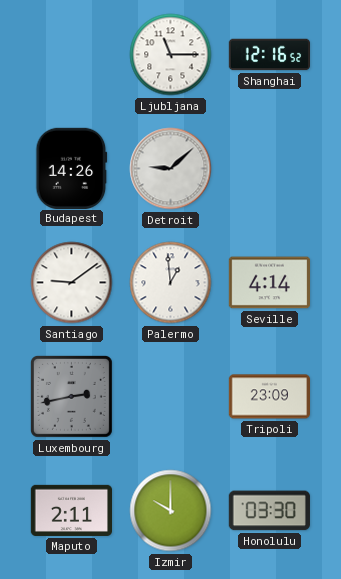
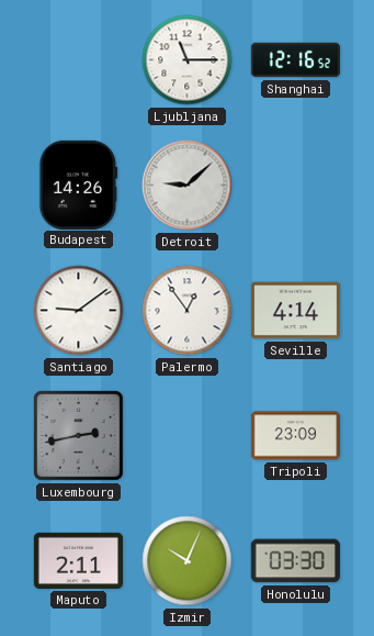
Palermo: 12:59 -> 12:54
Izmir: 10:00 -> 10:04
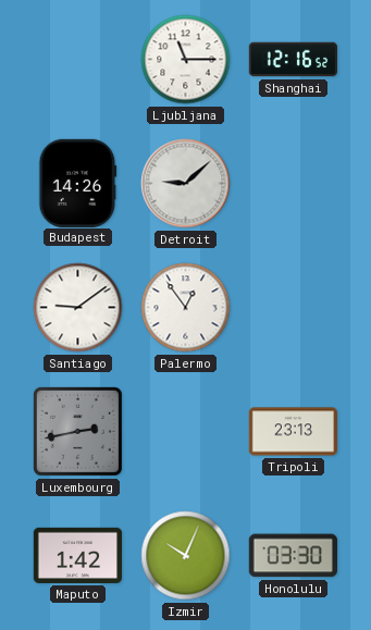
Seville: 4:14 -> none
Tripoli: 23:09 -> 23:13
Maputo: 2:11 -> 1:42
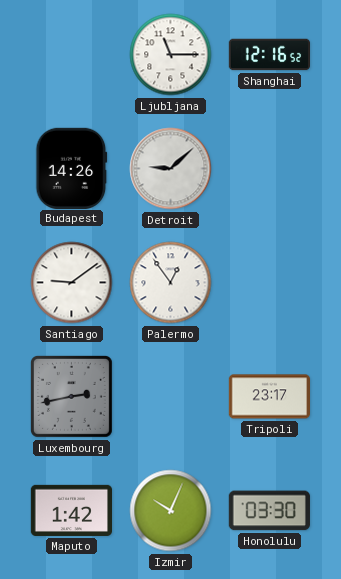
Tripoli: 23:13 -> 23:17
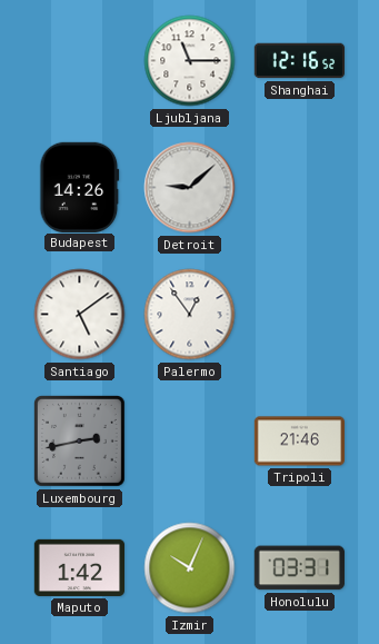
Santiago: 9:09 -> 5:09
Tripoli: 23:17 -> 21:46
Honolulu: 03:30 -> 03:31
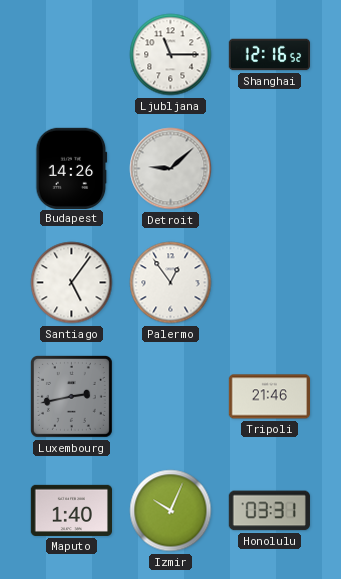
Santiago: 5:09 -> 5:06
Maputo: 1:42 -> 1:40
